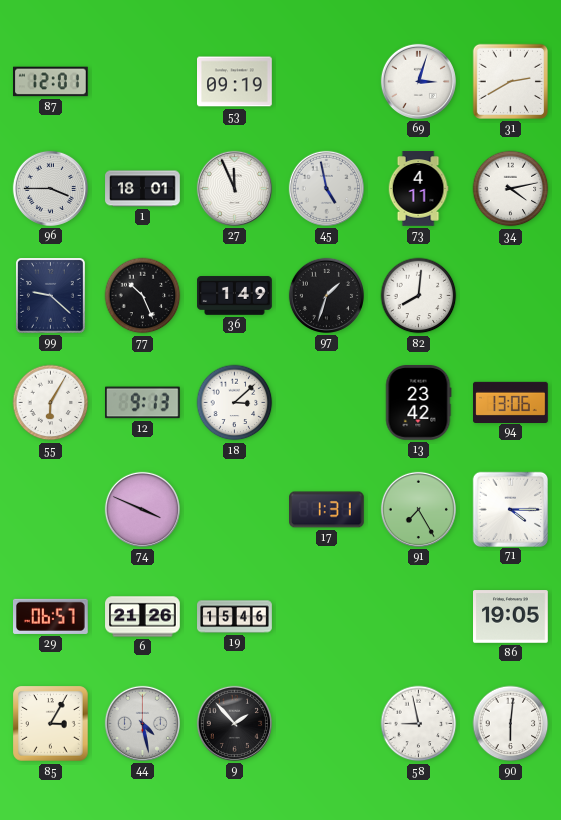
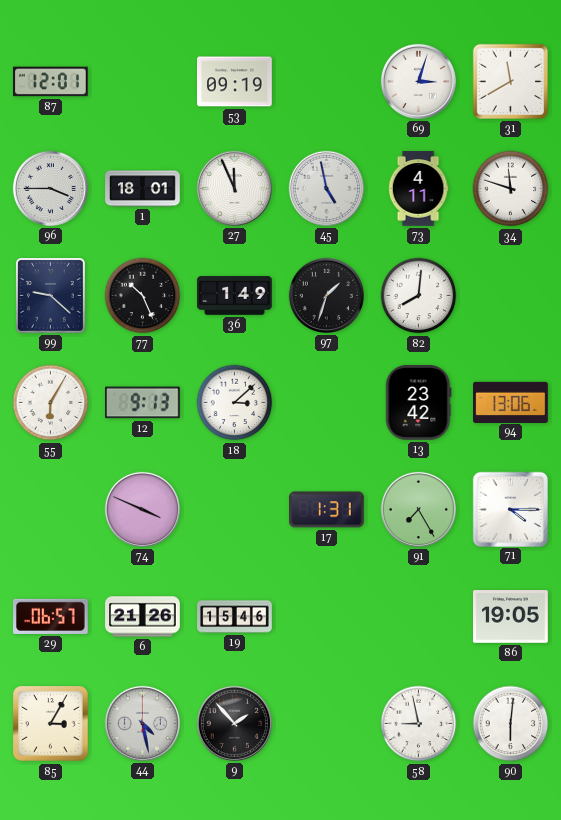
31: 2:40 -> 11:40
34: 4:13 -> 11:48
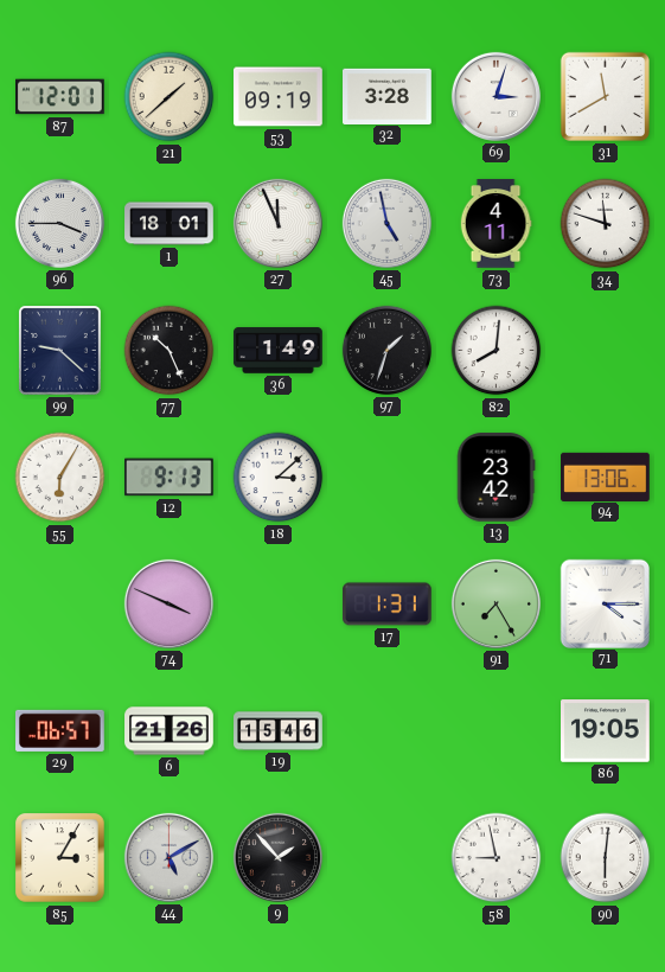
21: none -> 1:38
32: none -> 3:28
44: 4:28 -> 5:10
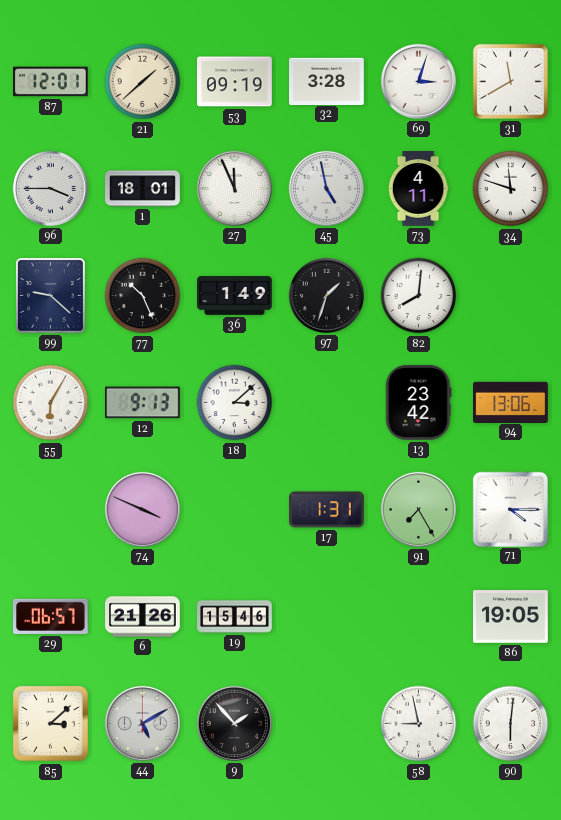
85: 3:05 -> 3:08
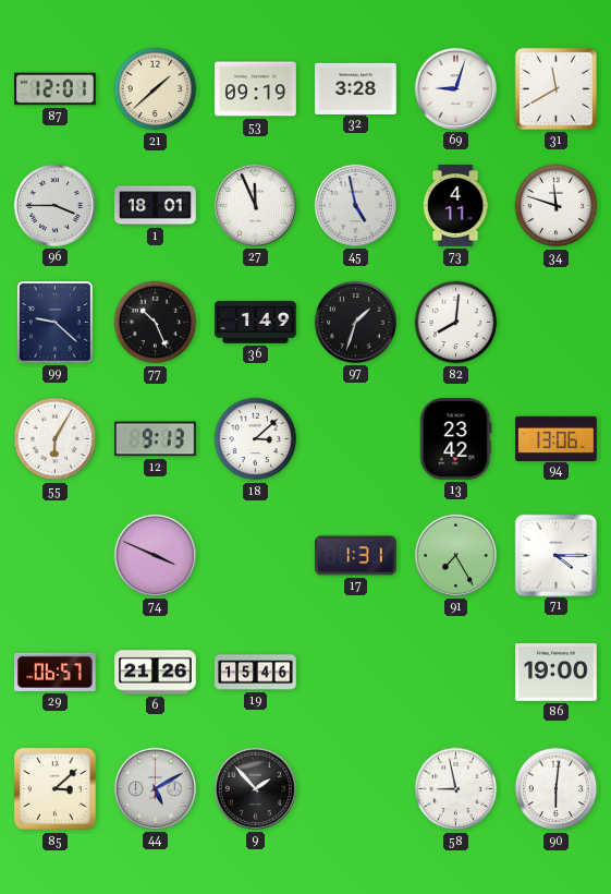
69: 3:03 -> 9:03
86: 19:05 -> 19:00
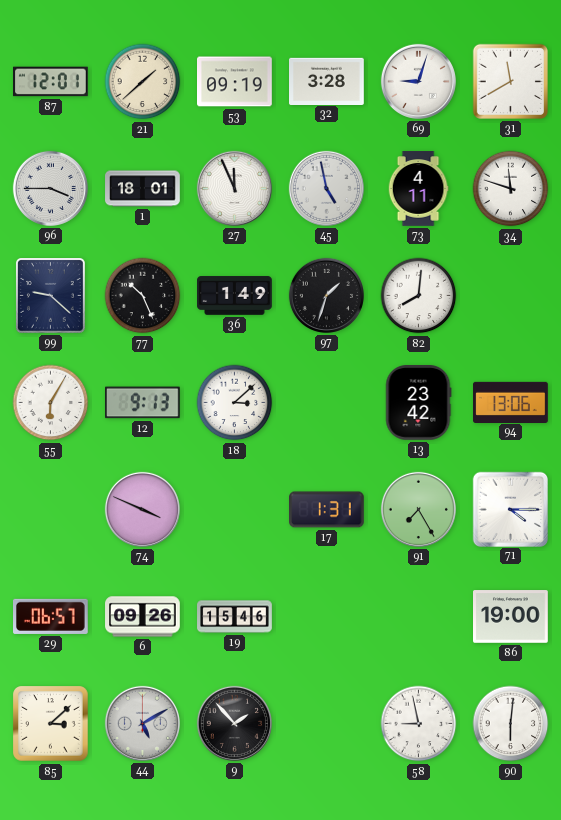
6: 21:26 -> 09:26
